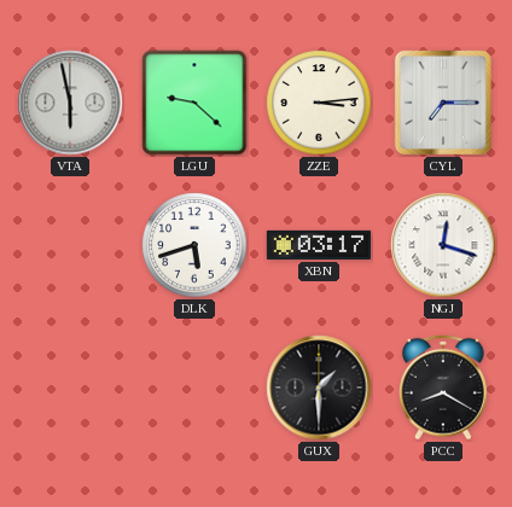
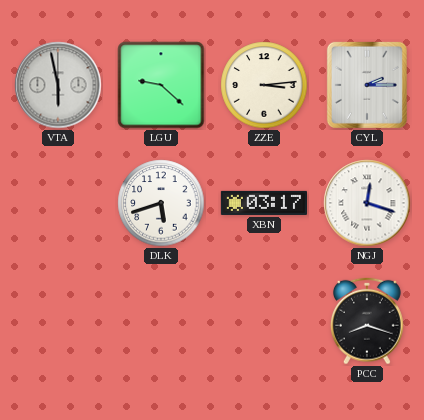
CYL: 7:15 -> 2:15
GUX: 1:30 -> none
PCC: 8:20 -> 8:18
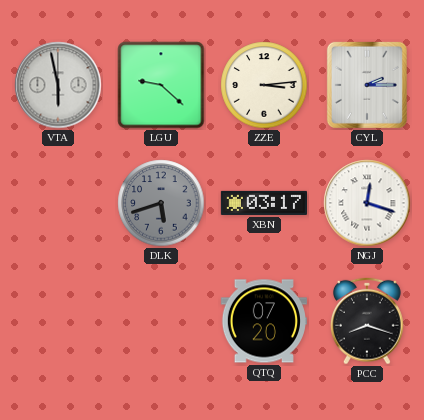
DLK dial: white -> grey
QTQ: none -> 07:20
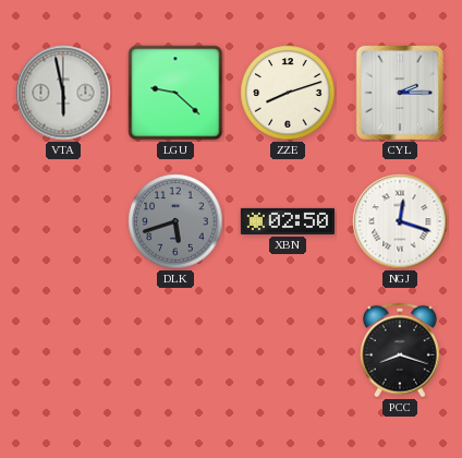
ZZE: 3:14 -> 8:12
XBN: 03:17 -> 02:50
QTQ: 07:20 -> none
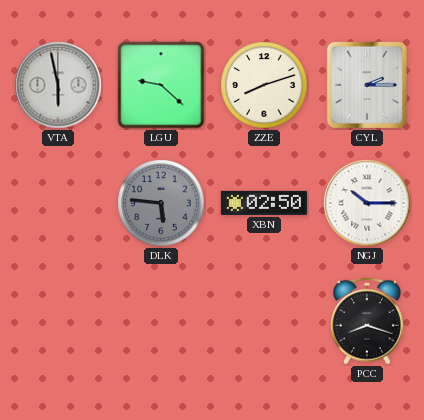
DLK: 5:42 -> 5:46
NGJ: 12:18 -> 10:15
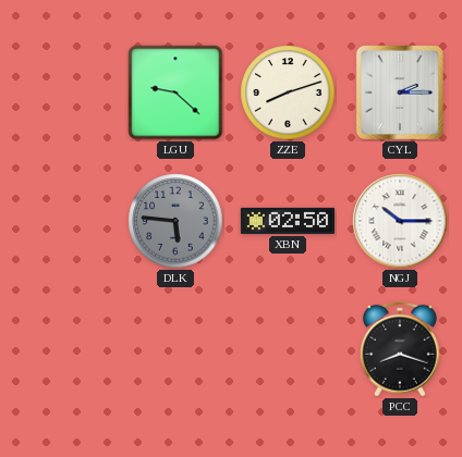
VTA: 5:58 -> none
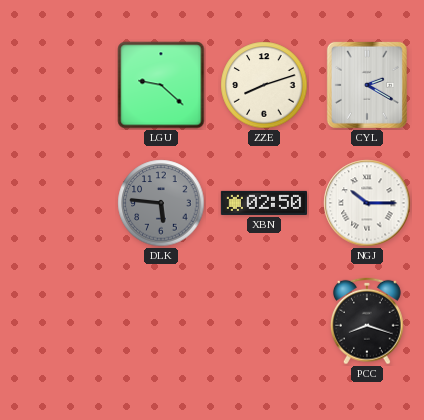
CYL: 2:15 -> 2:20
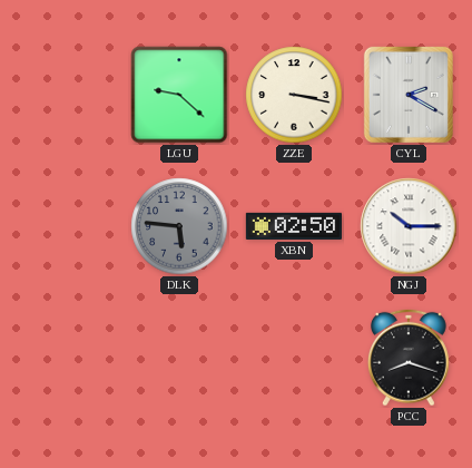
ZZE: 8:12 -> 3:17
